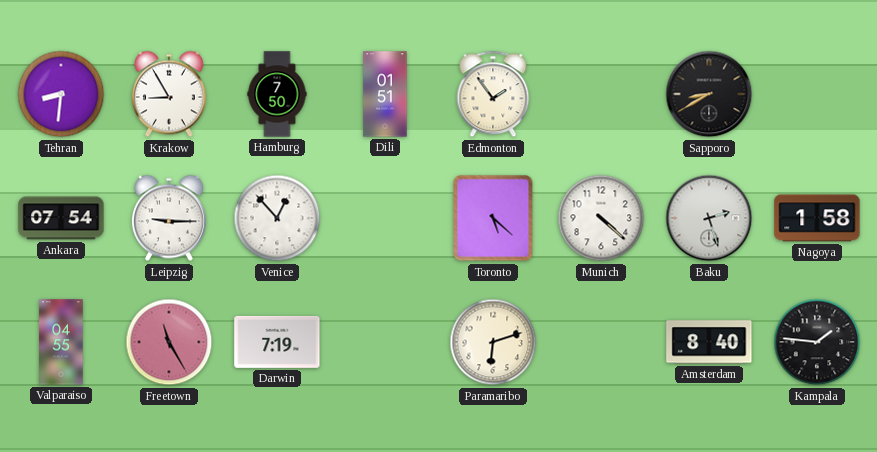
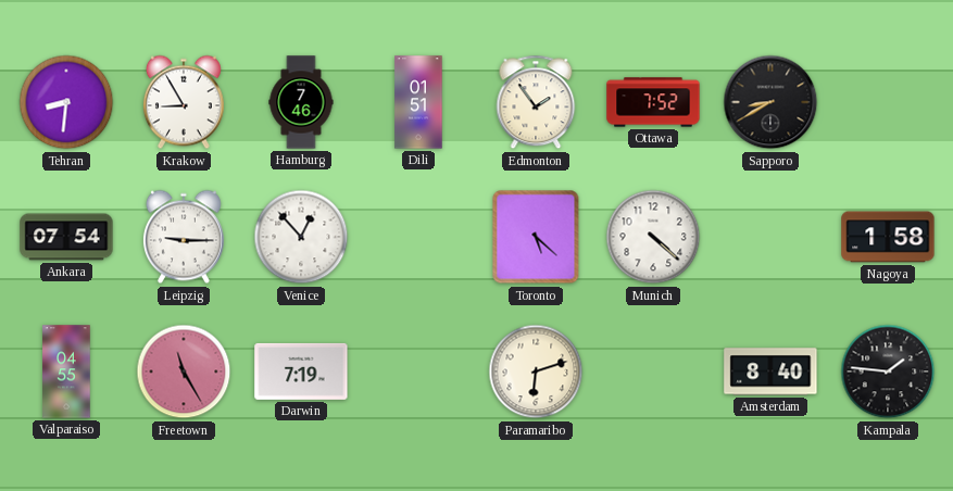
Hamburg: 7:50 -> 7:46
Ottawa: none -> 7:52
Baku: 2:27 -> none
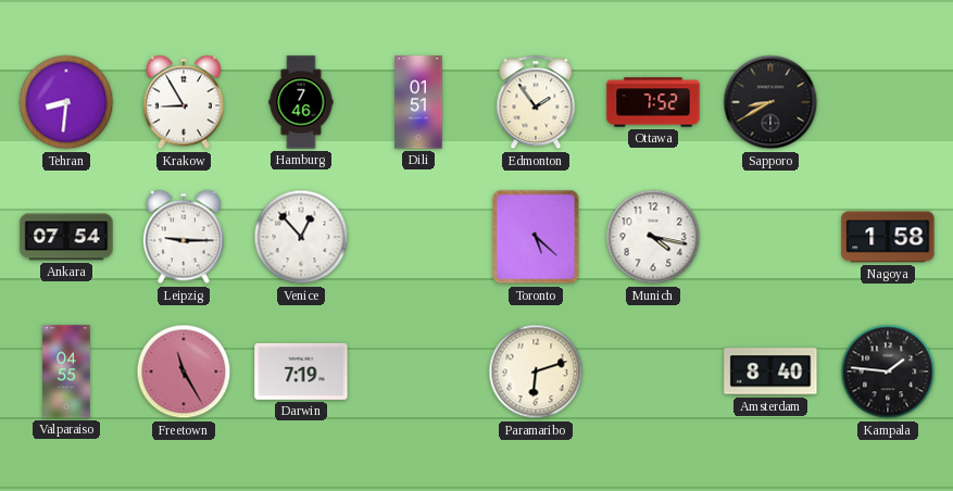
Munich: 4:22 -> 4:17
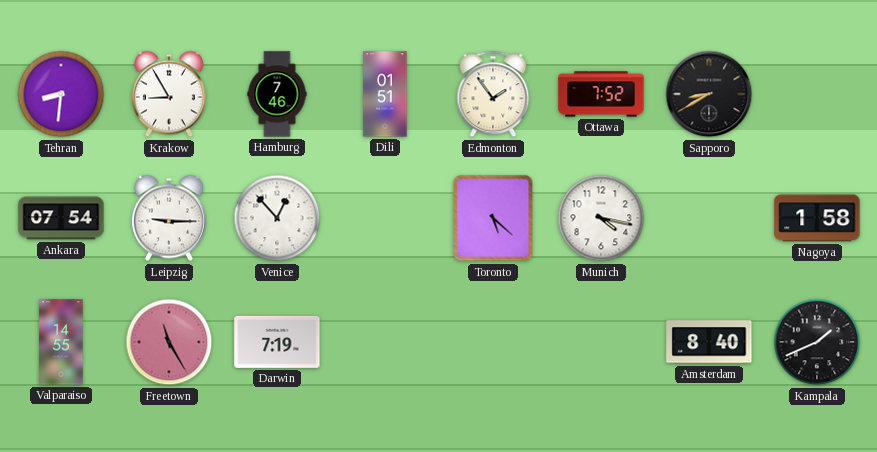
Valparaiso: 04:55 -> 14:55
Paramaribo: 6:12 -> none
Kampala: 1:46 -> 1:41
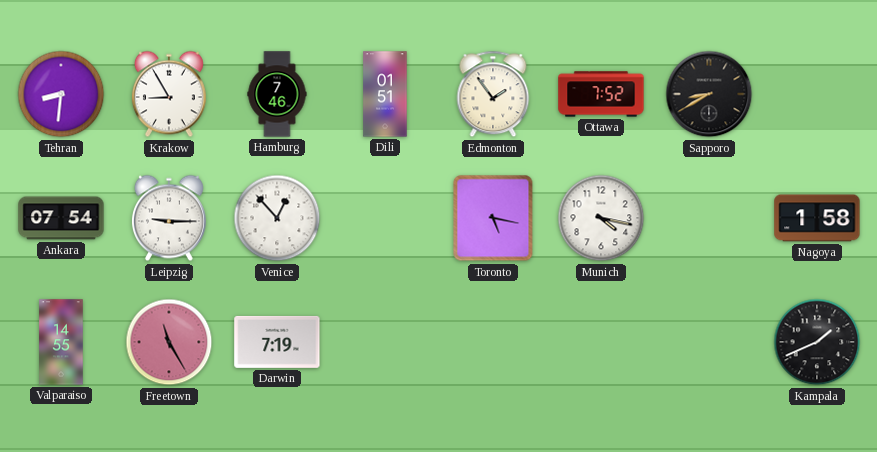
Toronto: 5:22 -> 5:17
Amsterdam: 8:40 -> none
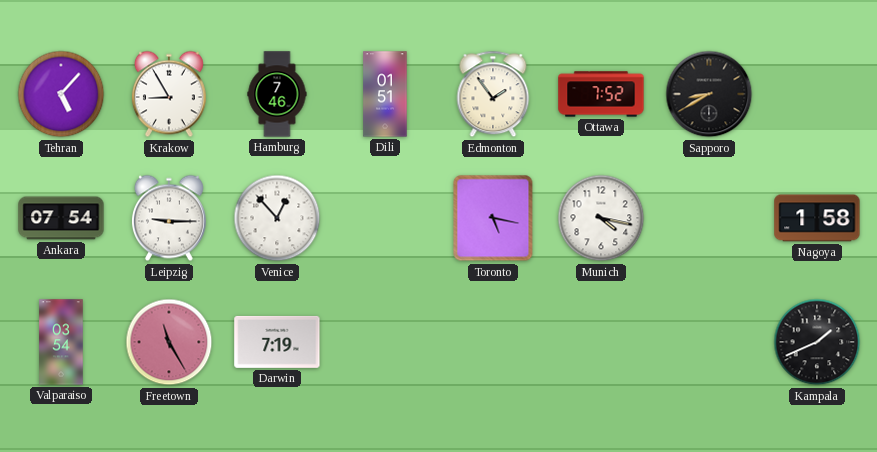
Tehran: 8:31 -> 5:07
Valparaiso: 14:55 -> 03:54
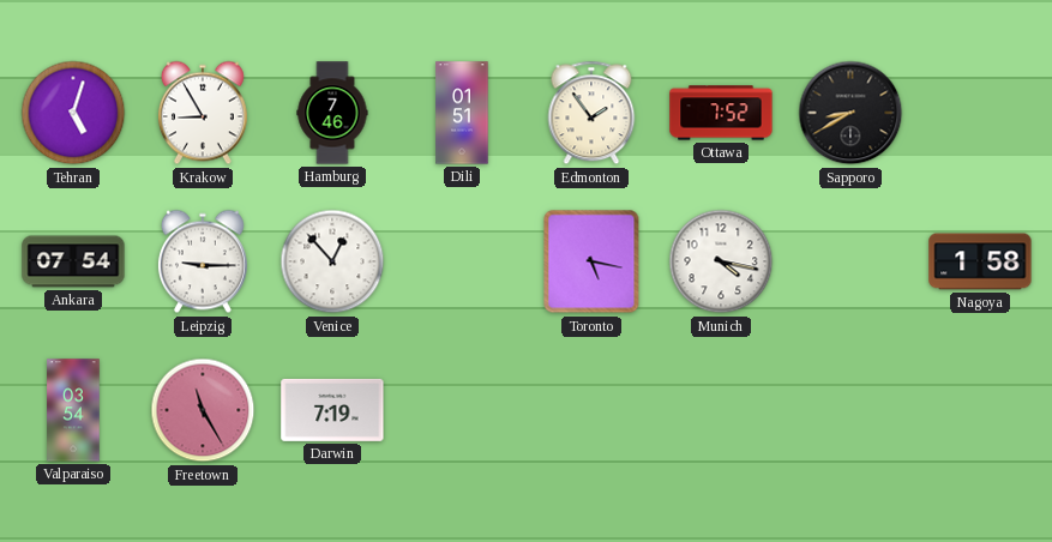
Tehran: 5:07 -> 5:03
Kampala: 1:41 -> none
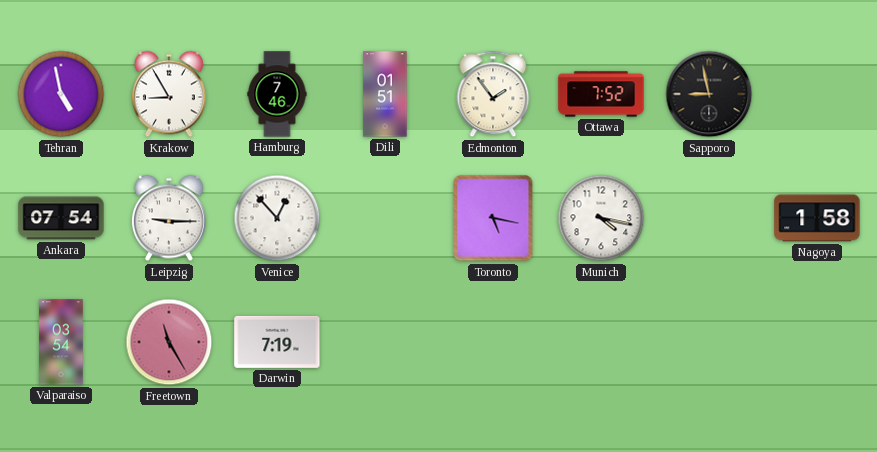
Tehran: 5:03 -> 4:58
Sapporo: 8:40 -> 8:58
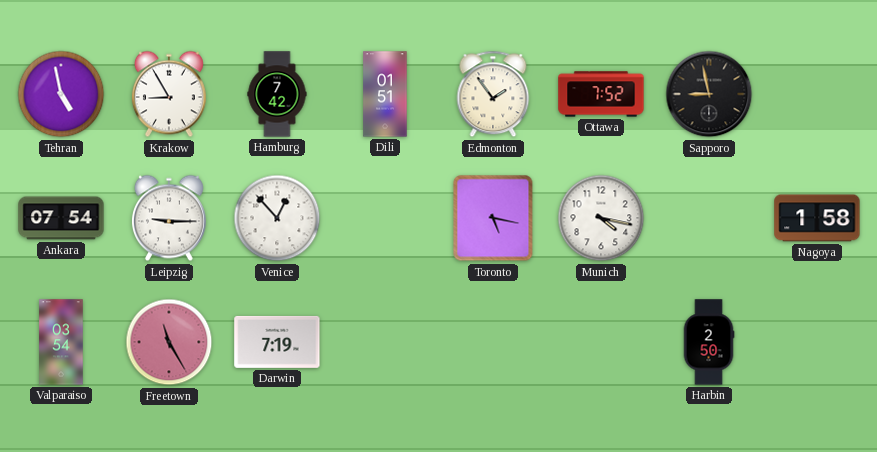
Hamburg: 7:46 -> 7:42
Harbin: none -> 2:50
